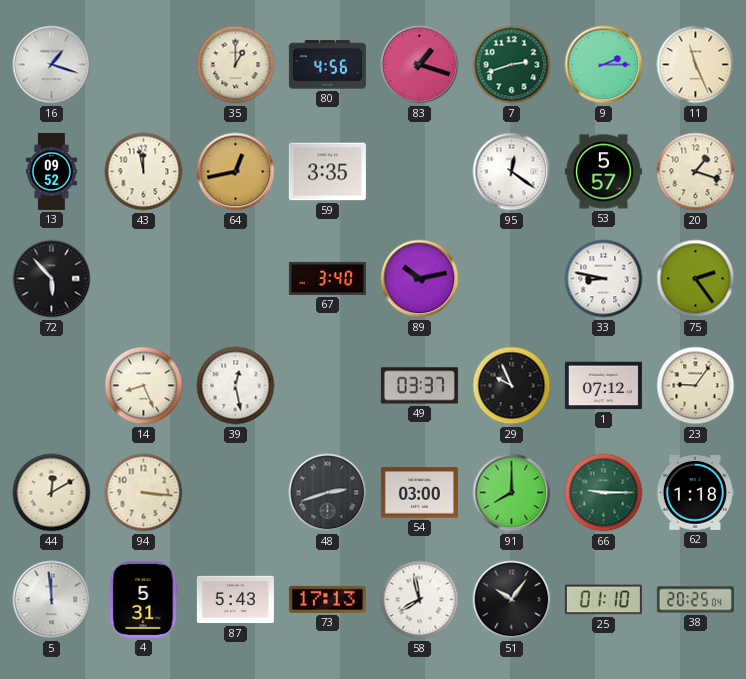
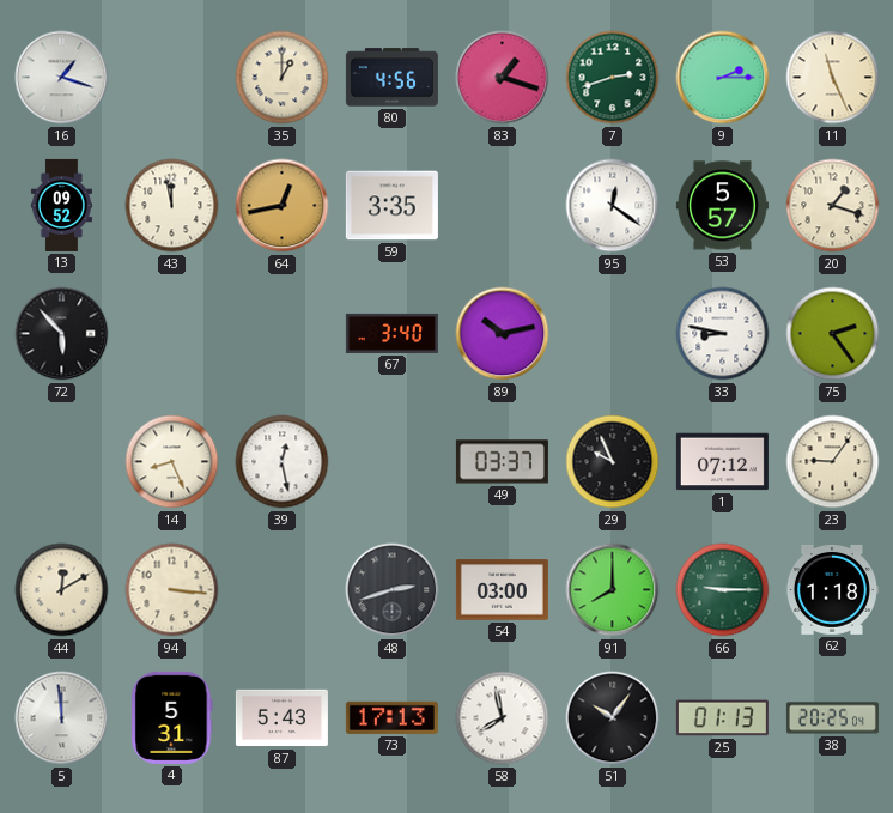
25: 01:10 -> 01:13
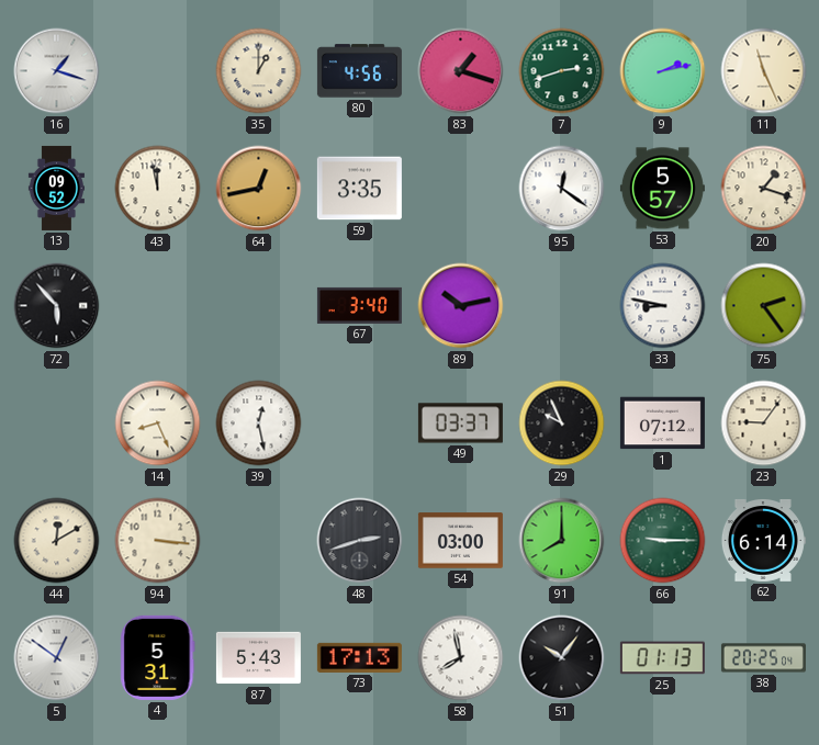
9: 2:15 -> 2:13
62: 1:18 -> 6:14
5: 11:59 -> 12:51
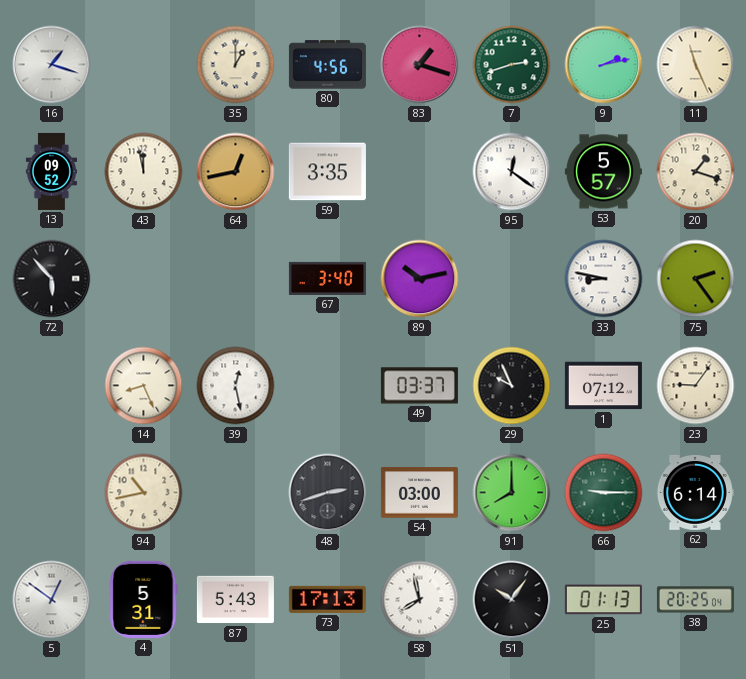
44: 12:10 -> none
94: 3:16 -> 10:43
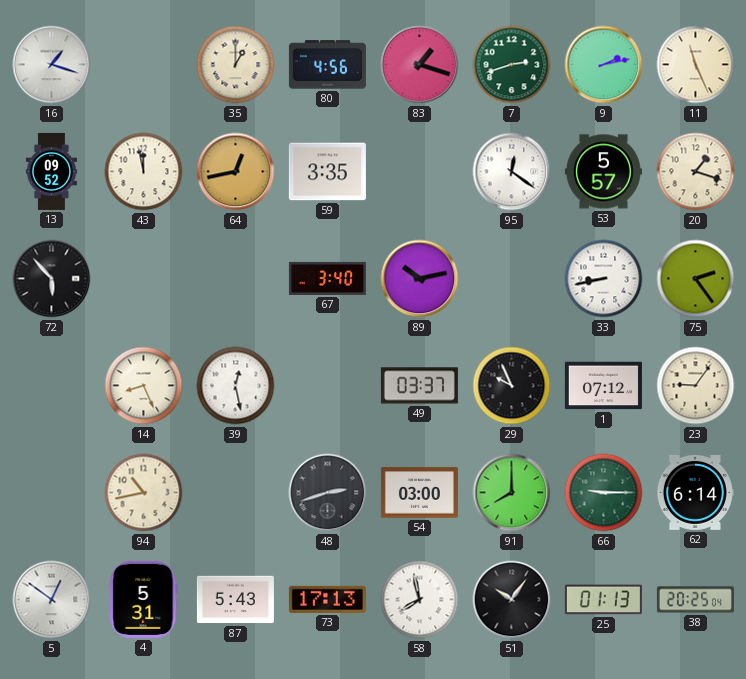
33: 8:47 -> 8:43
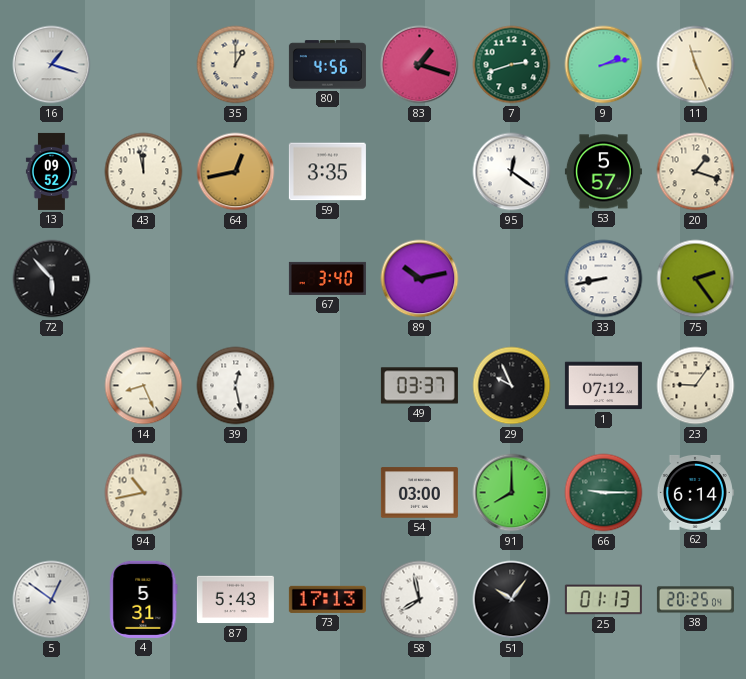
48: 2:42 -> none
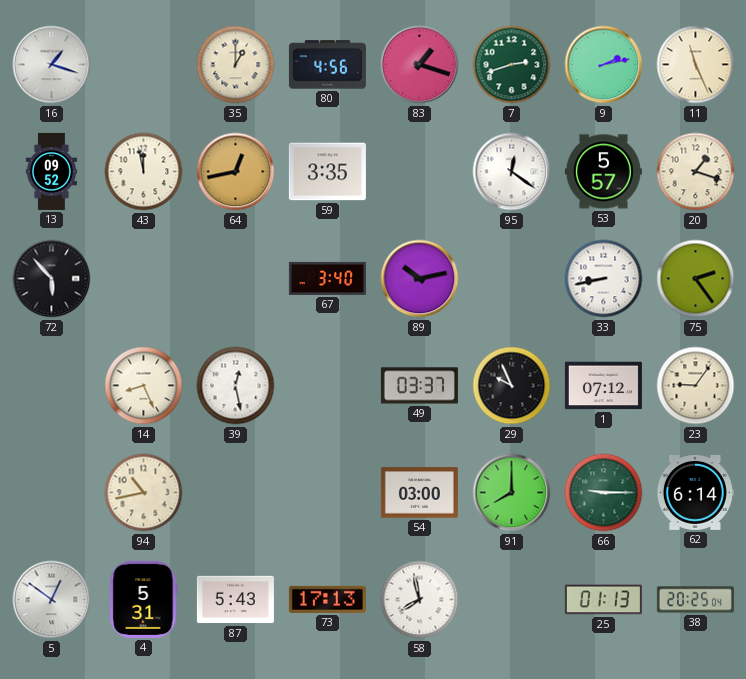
51: 10:06 -> none
